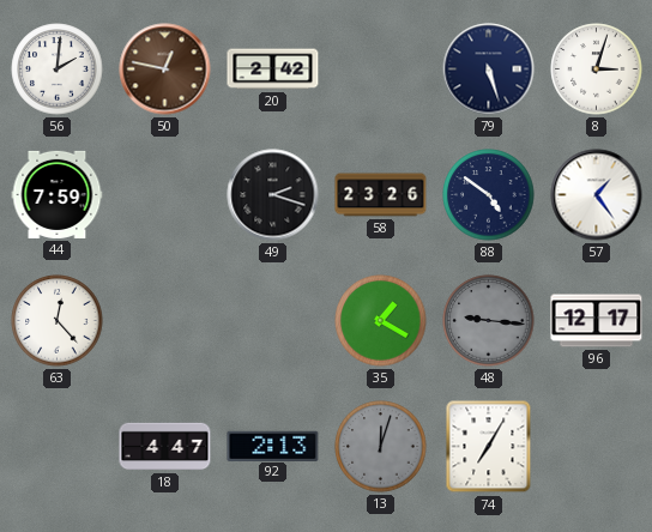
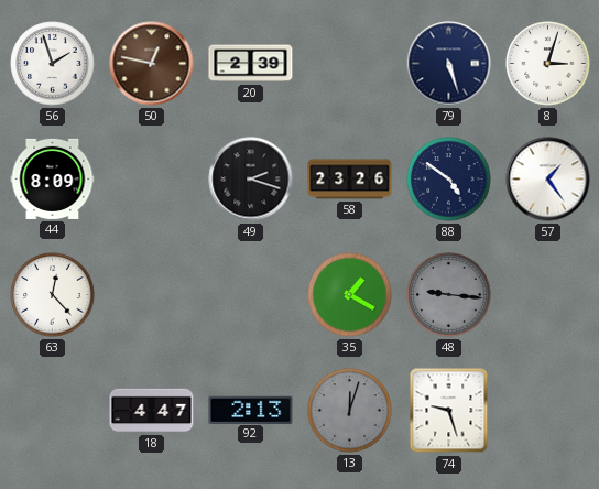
56: 2:01 -> 1:57
20: 2:42 -> 2:39
44: 7:59 -> 8:09
96: 12:17 -> none
74: 7:05 -> 9:27
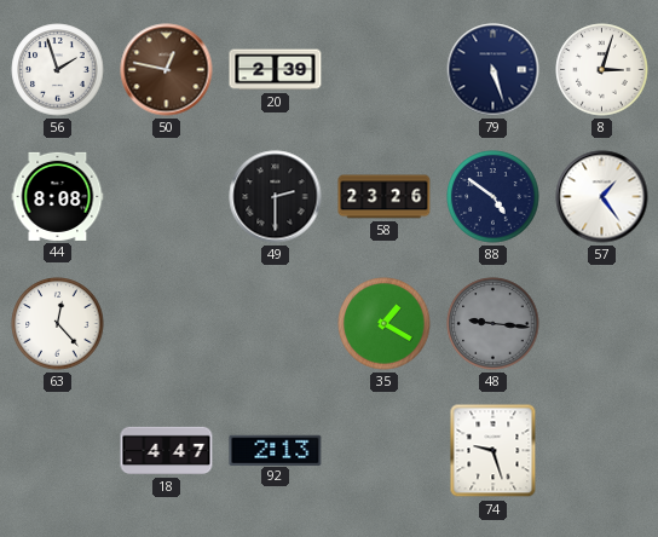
44: 8:09 -> 8:08
49: 2:18 -> 2:30
13: 12:03 -> none
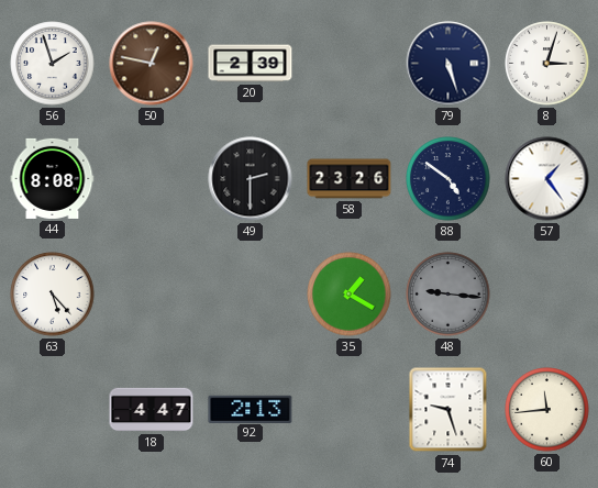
63: 12:23 -> 5:23
60: none -> 11:44
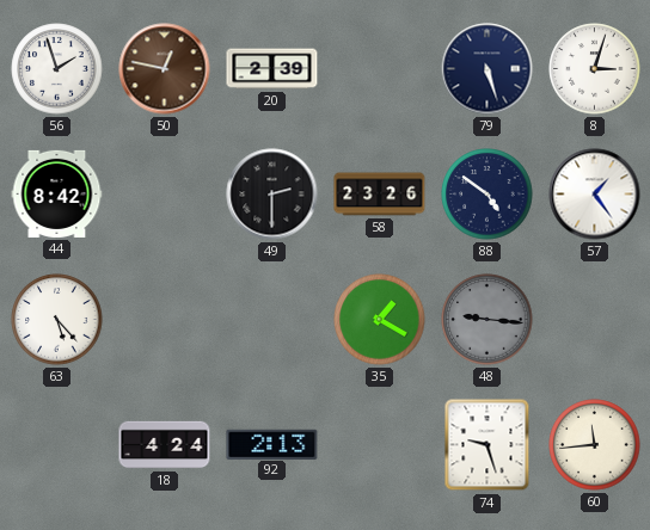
44: 8:08 -> 8:42
18: 4:47 -> 4:24
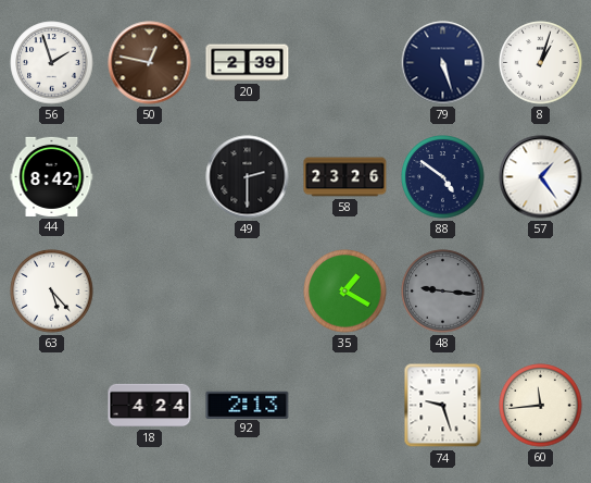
8: 3:03 -> 1:03
